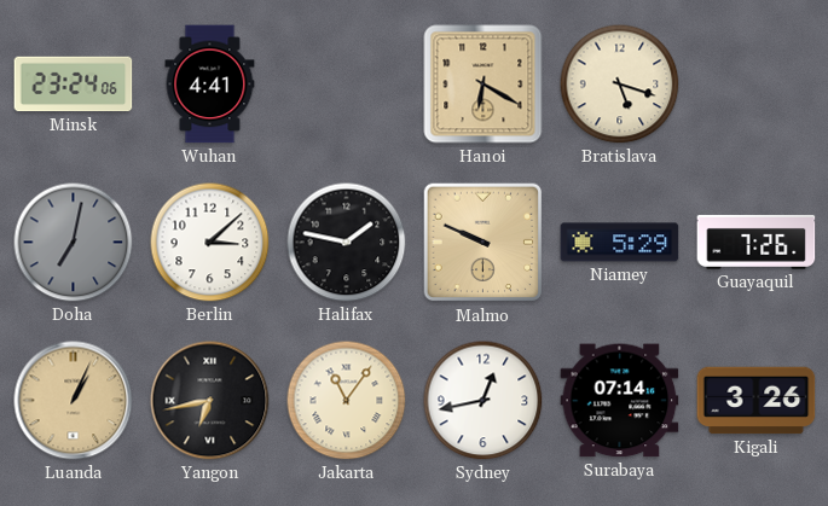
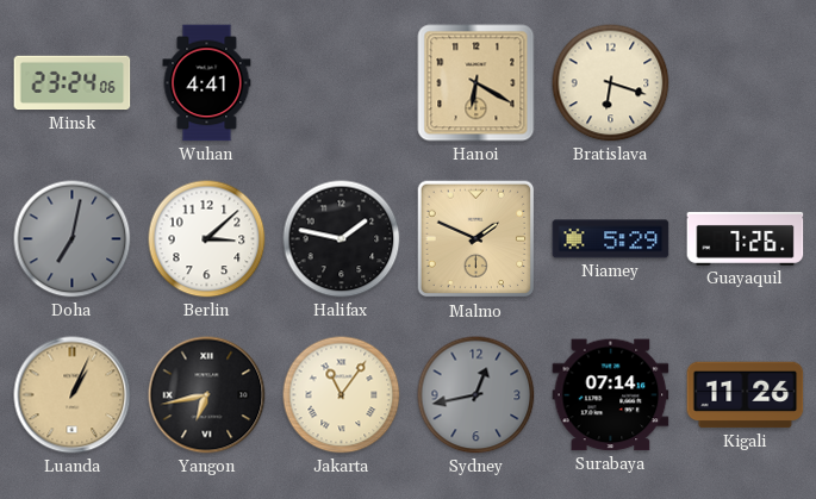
Bratislava: 5:18 -> 6:18
Malmo: 9:49 -> 1:49
Sydney dial: white -> grey
Kigali: 3:26 -> 11:26
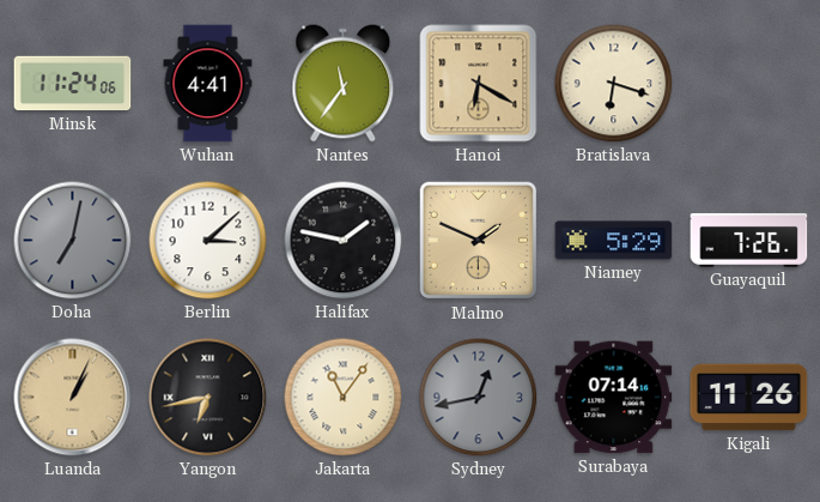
Minsk: 23:24 -> 11:24
Nantes: none -> 11:36
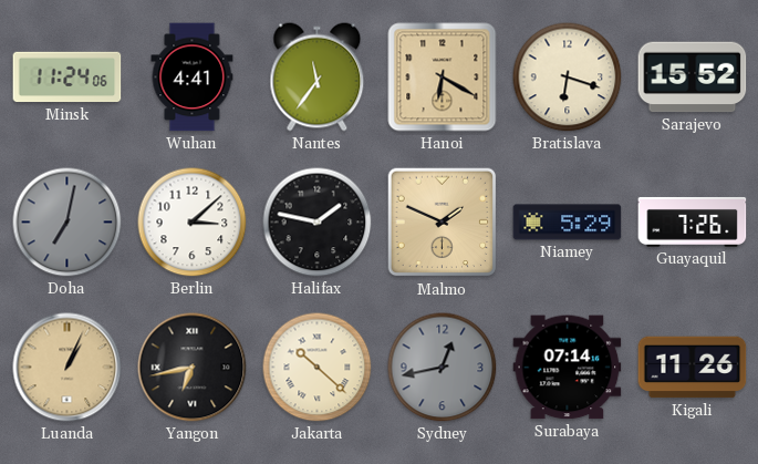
Sarajevo: none -> 15:52
Jakarta: 11:06 -> 10:22
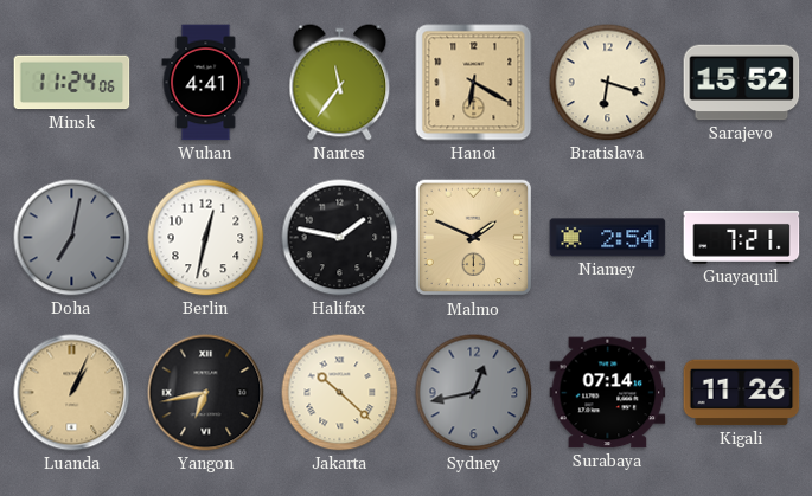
Berlin: 3:08 -> 12:32
Niamey: 5:29 -> 2:54
Guayaquil: 7:26 -> 7:21
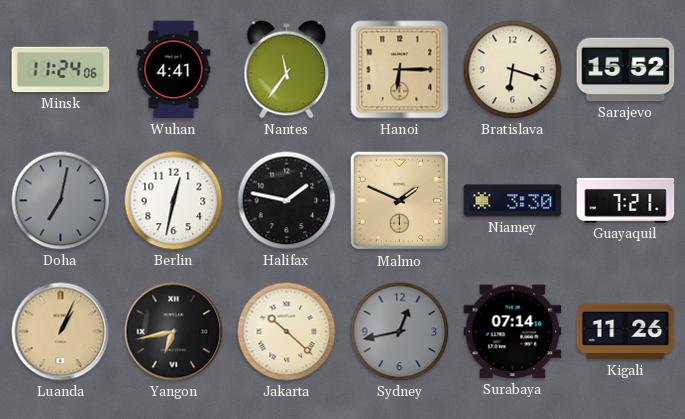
Hanoi: 6:20 -> 6:15
Niamey: 2:54 -> 3:30
